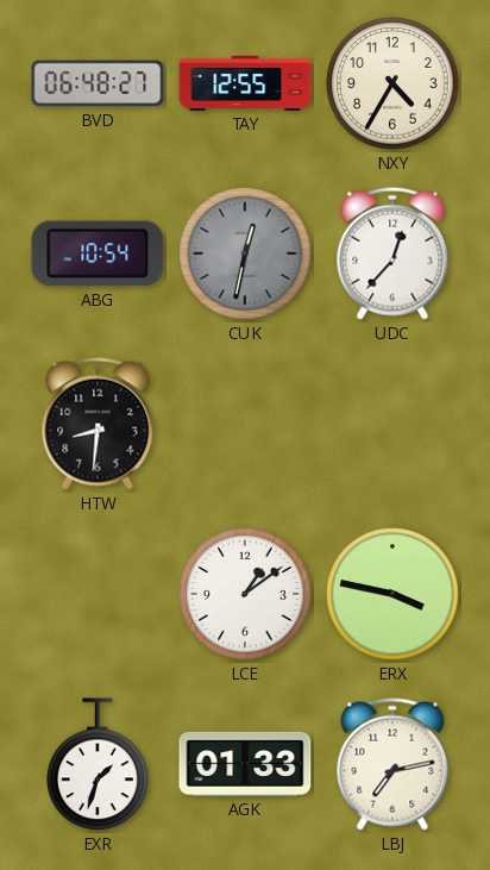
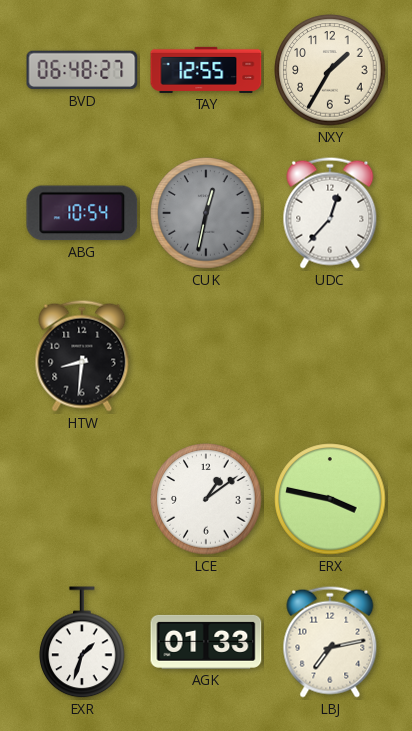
NXY: 4:35 -> 1:35
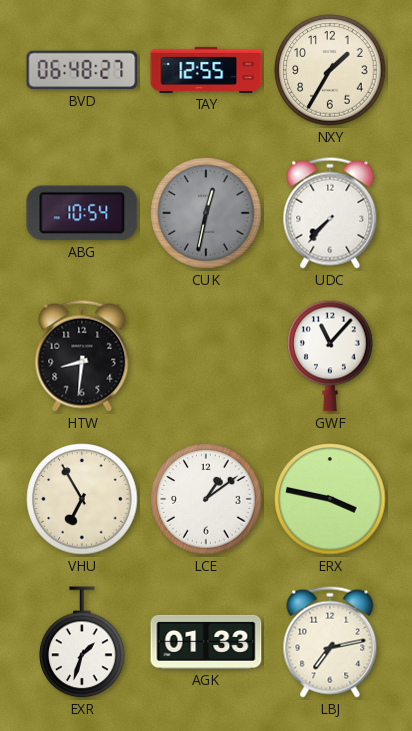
UDC: 12:37 -> 7:37
GWF: none -> 11:07
VHU: none -> 6:55
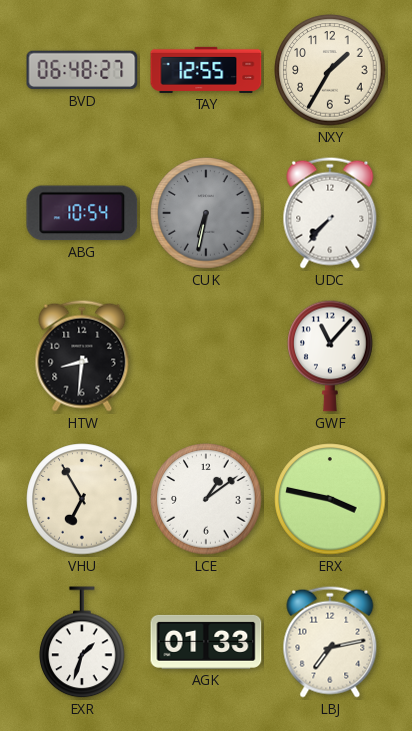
CUK: 12:32 -> 6:32
